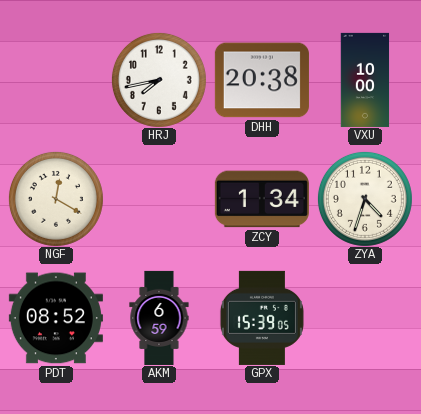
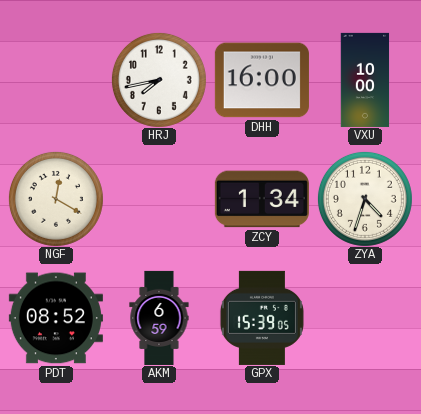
DHH: 20:38 -> 16:00
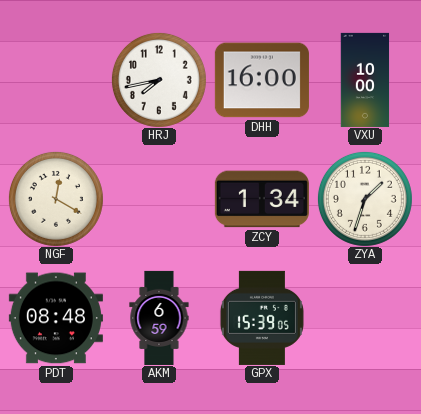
ZYA: 4:33 -> 1:33
PDT: 08:52 -> 08:48
